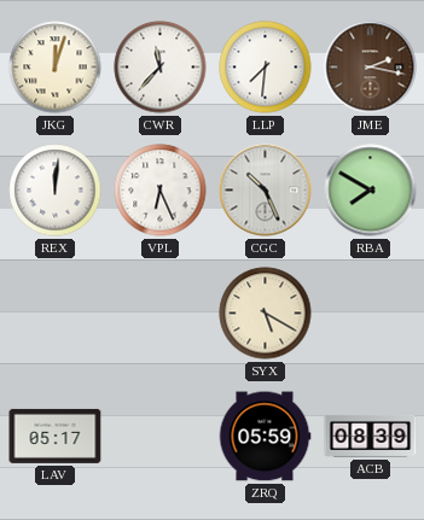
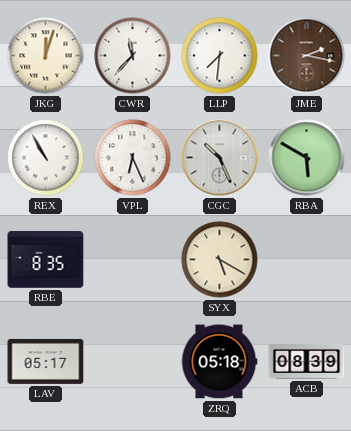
REX: 12:01 -> 10:55
RBA: 7:50 -> 5:50
RBE: none -> 8:35
ZRQ: 05:59 -> 05:18
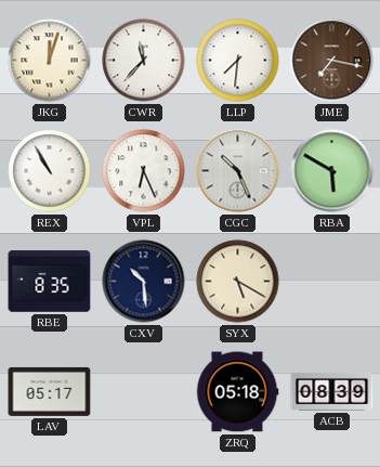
JME: 2:17 -> 7:17
CXV: none -> 10:29
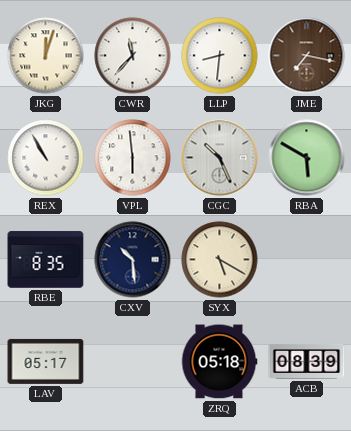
LLP: 7:31 -> 8:31
VPL: 6:26 -> 5:59
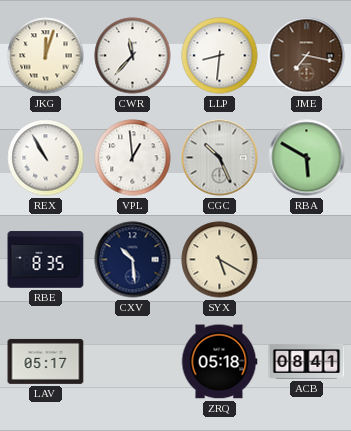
VPL: 5:59 -> 12:59
ACB: 08:39 -> 08:41
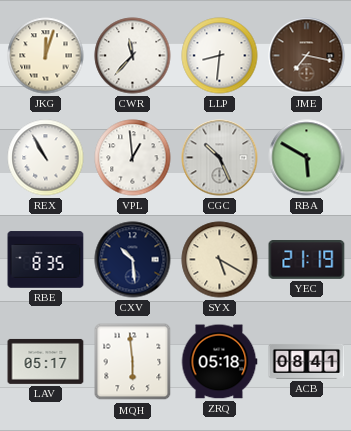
YEC: none -> 21:19
MQH: none -> 5:59
